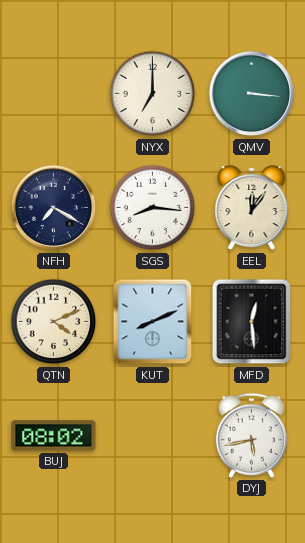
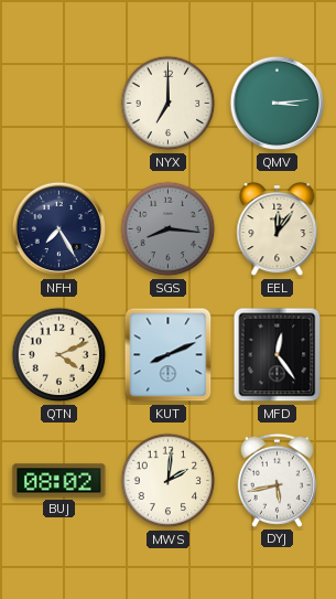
QMV: 3:16 -> 3:14
NFH: 7:20 -> 7:25
SGS dial: white -> grey
MFD: 12:29 -> 12:24
MWS: none -> 2:01
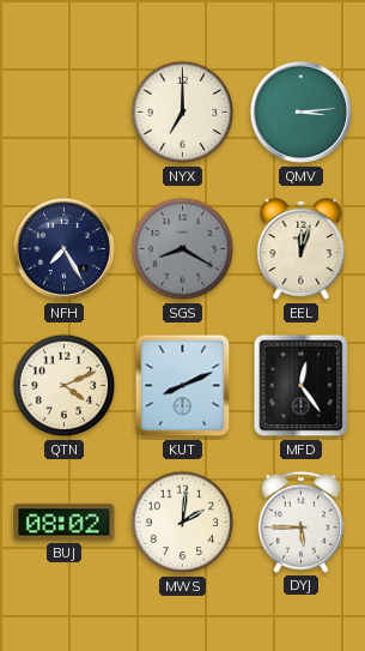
SGS: 8:16 -> 8:20
EEL: 12:06 -> 12:03
DYJ: 5:43 -> 5:45
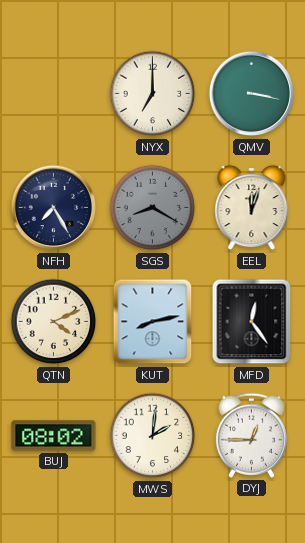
QMV: 3:14 -> 3:17
KUT: 8:11 -> 8:13
DYJ: 5:45 -> 12:45
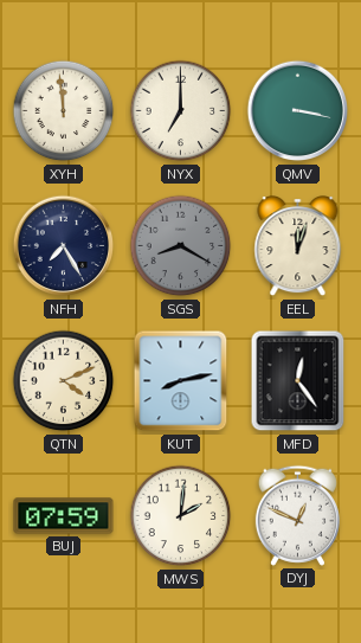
XYH: none -> 11:59
BUJ: 08:02 -> 07:59
DYJ: 12:45 -> 12:49
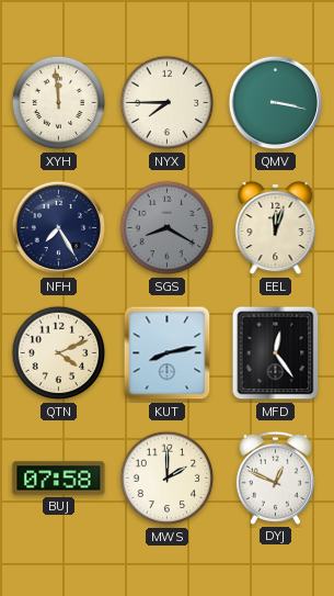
NYX: 7:00 -> 7:45
BUJ: 07:59 -> 07:58
MWS: 2:01 -> 2:00
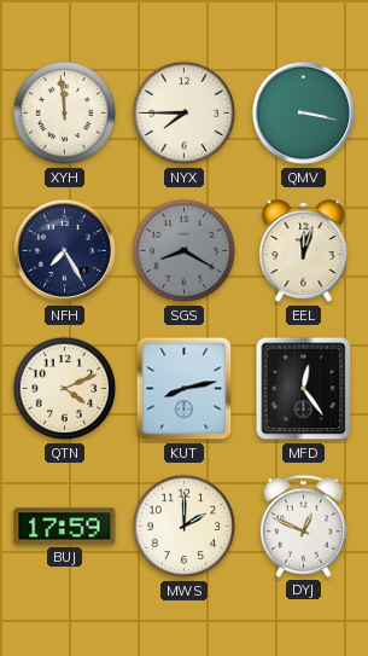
BUJ: 07:58 -> 17:59
